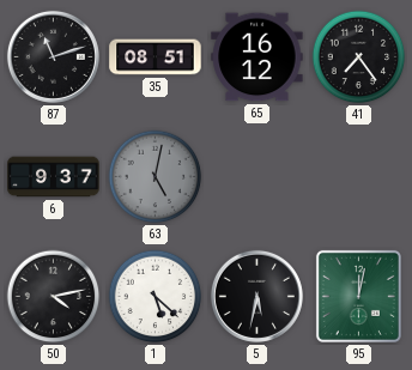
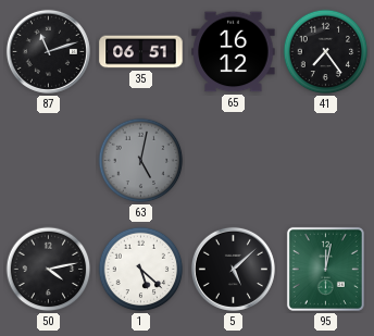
35: 08:51 -> 06:51
6: 9:37 -> none
5: 5:32 -> 5:08
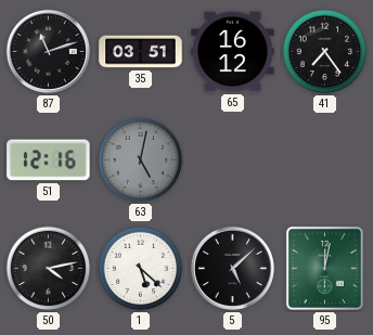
35: 06:51 -> 03:51
51: none -> 12:16
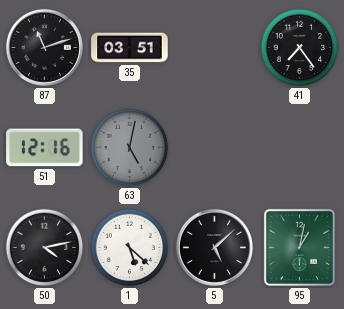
65: 16:12 -> none
95: 12:02 -> 1:02
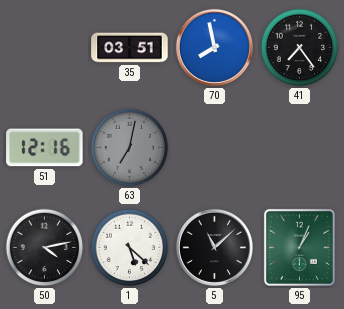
87: 11:12 -> none
70: none -> 7:58
63: 5:02 -> 7:02
5: 5:08 -> 11:08
95: 1:02 -> 1:04
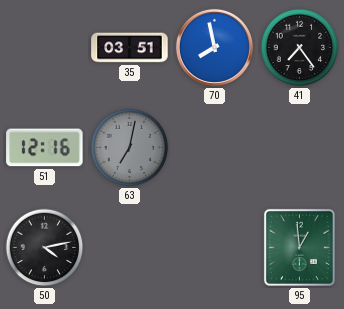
1: 5:22 -> none
5: 11:08 -> none
95: 1:04 -> 12:59
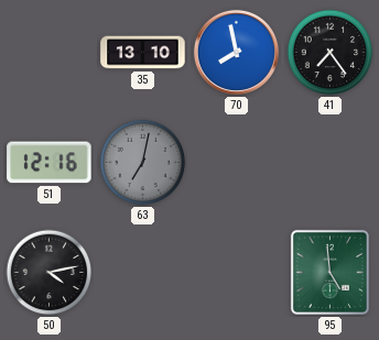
35: 03:51 -> 13:10
95: 12:59 -> 4:59
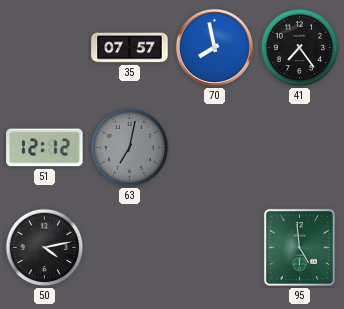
35: 13:10 -> 07:57
51: 12:16 -> 12:12
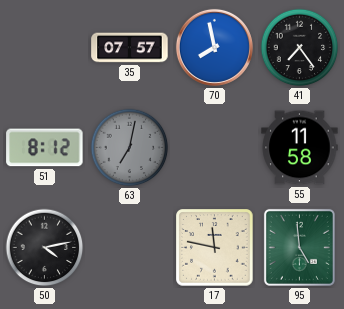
51: 12:12 -> 8:12
55: none -> 11:58
17: none -> 11:47
